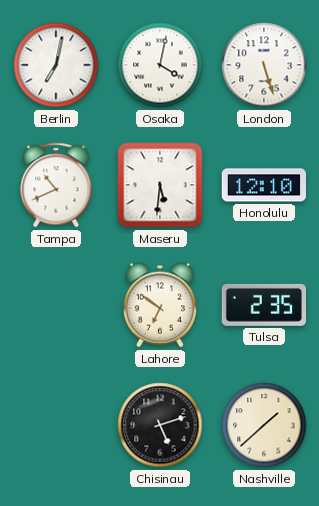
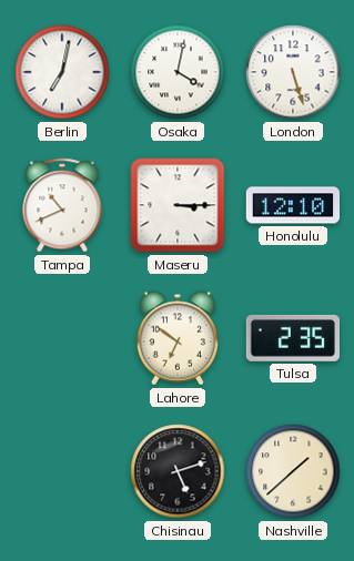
Maseru: 5:31 -> 3:15
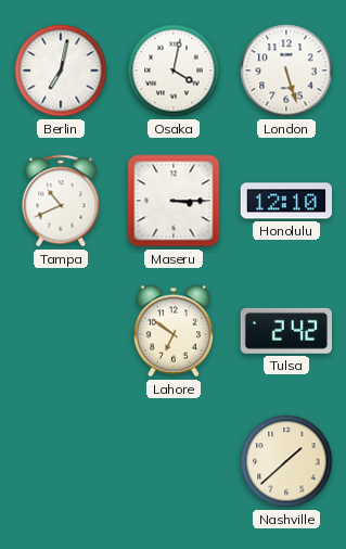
Tulsa: 2:35 -> 2:42
Chisinau: 5:12 -> none
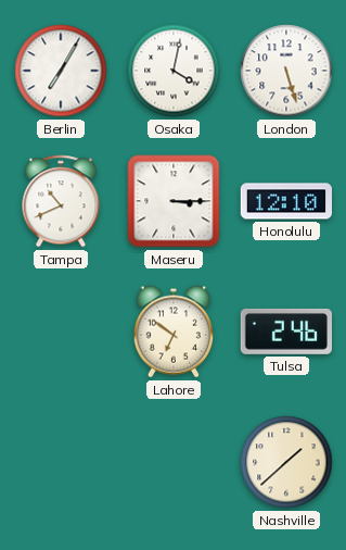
Berlin: 7:02 -> 7:05
Tulsa: 2:42 -> 2:46
